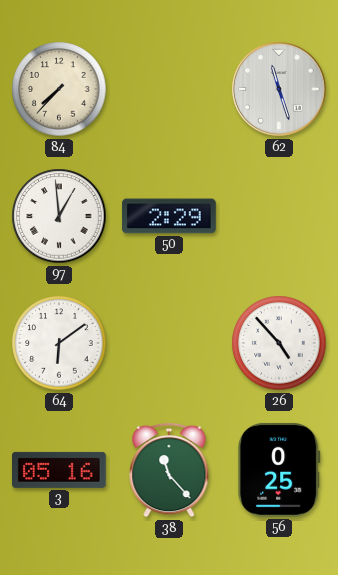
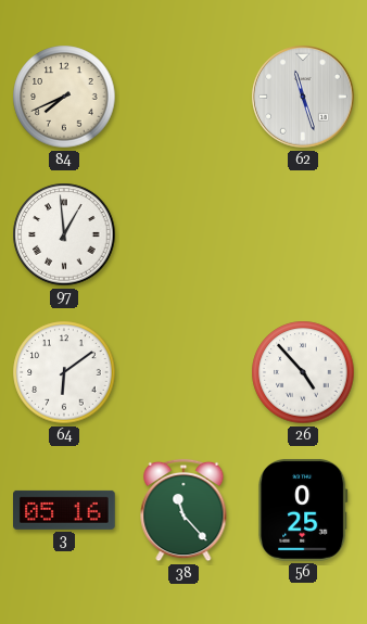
84: 7:37 -> 7:41
50: 2:29 -> none
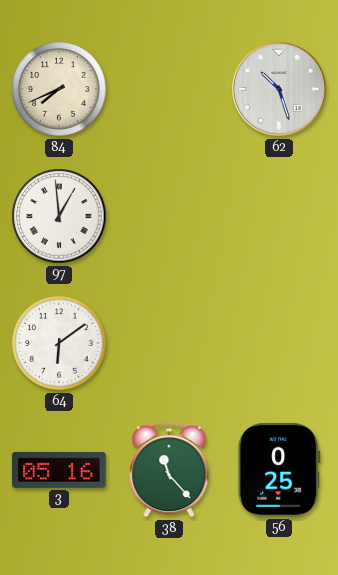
62: 11:27 -> 10:27
26: 4:53 -> none
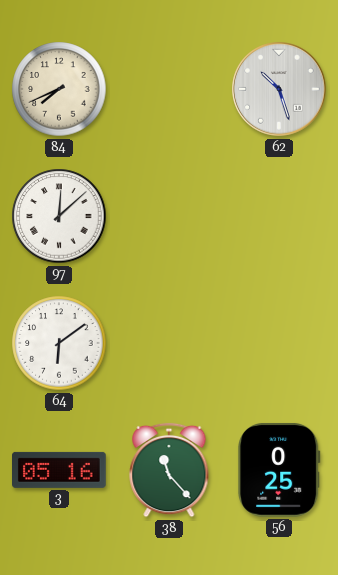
97: 12:59 -> 12:08
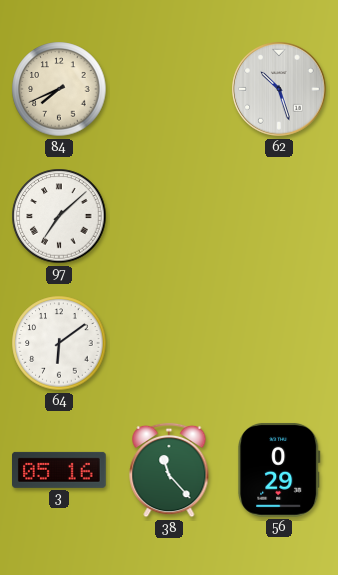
97: 12:08 -> 7:08
56: 0:25 -> 0:29
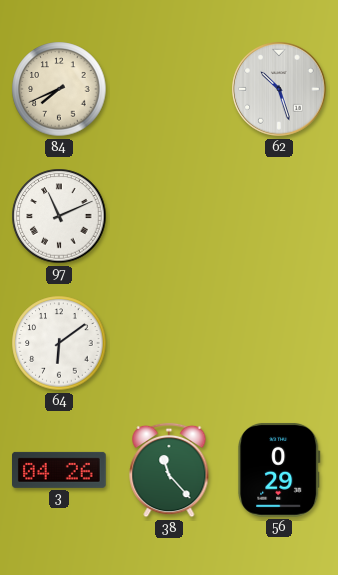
97: 7:08 -> 11:11
3: 05:16 -> 04:26
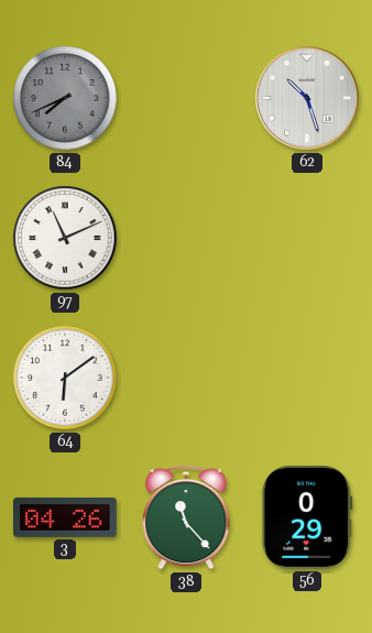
84 dial: cream -> grey
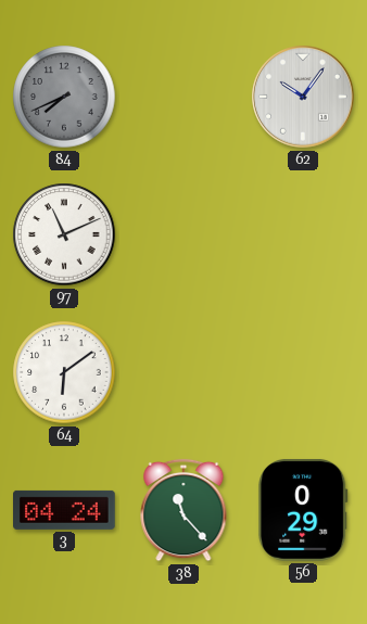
62: 10:27 -> 10:06
3: 04:26 -> 04:24
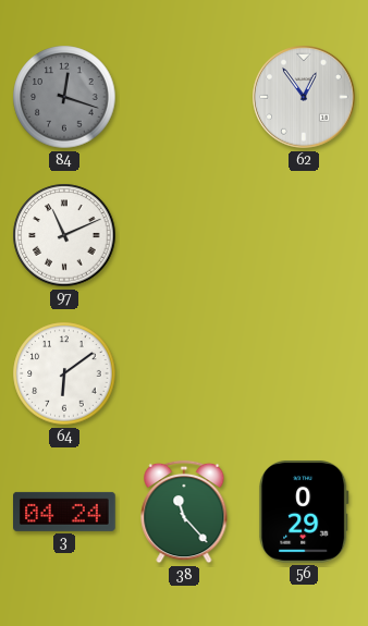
84: 7:41 -> 12:18
62: 10:06 -> 12:54
